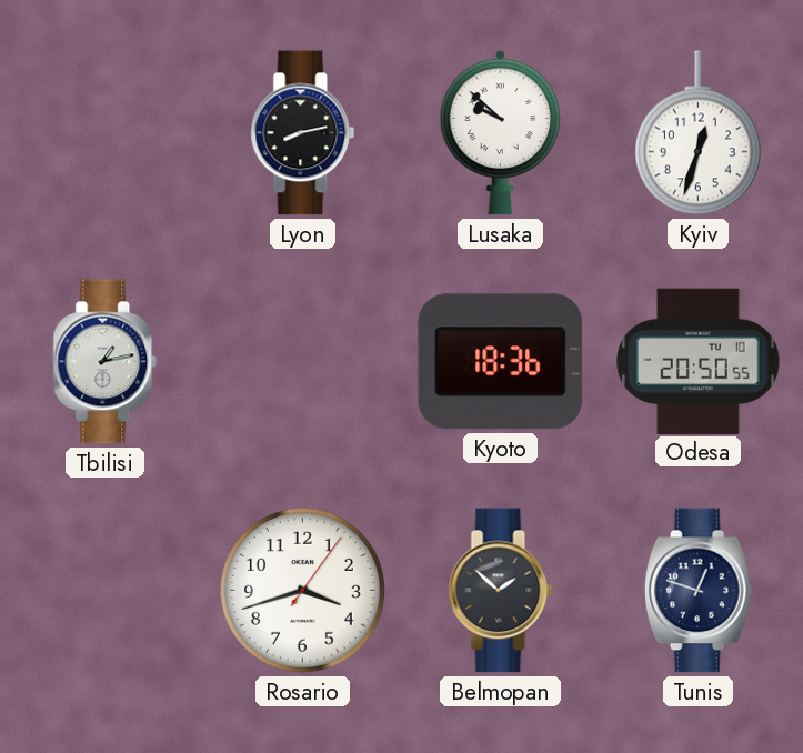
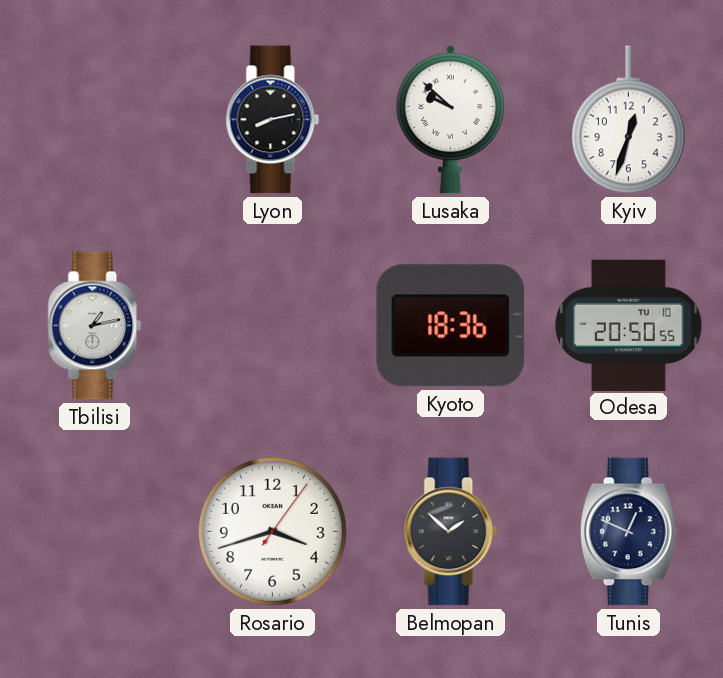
Tunis: 12:48 -> 12:49
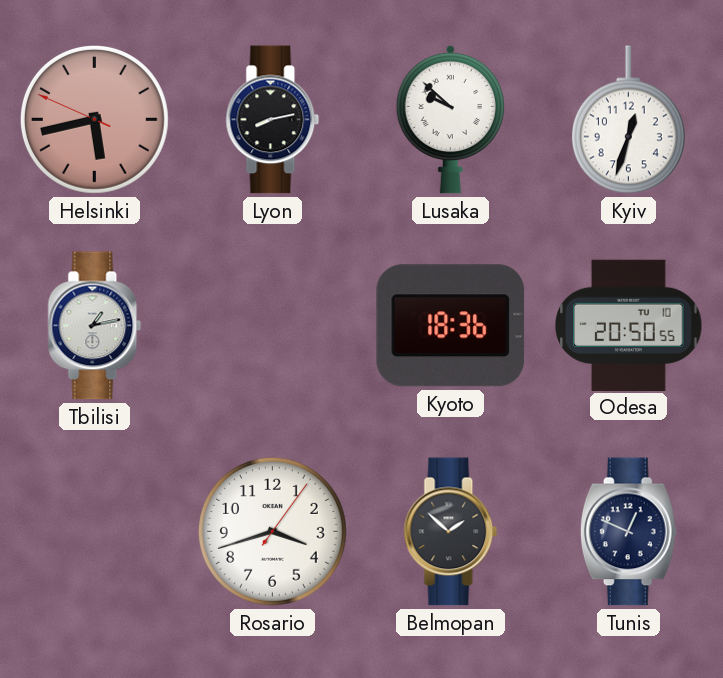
Helsinki: none -> 5:42
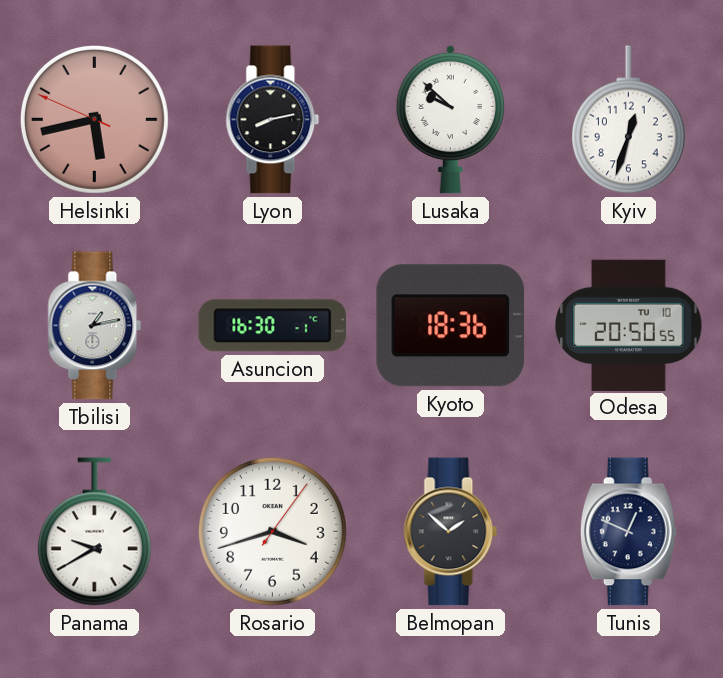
Asuncion: none -> 16:30
Panama: none -> 9:40
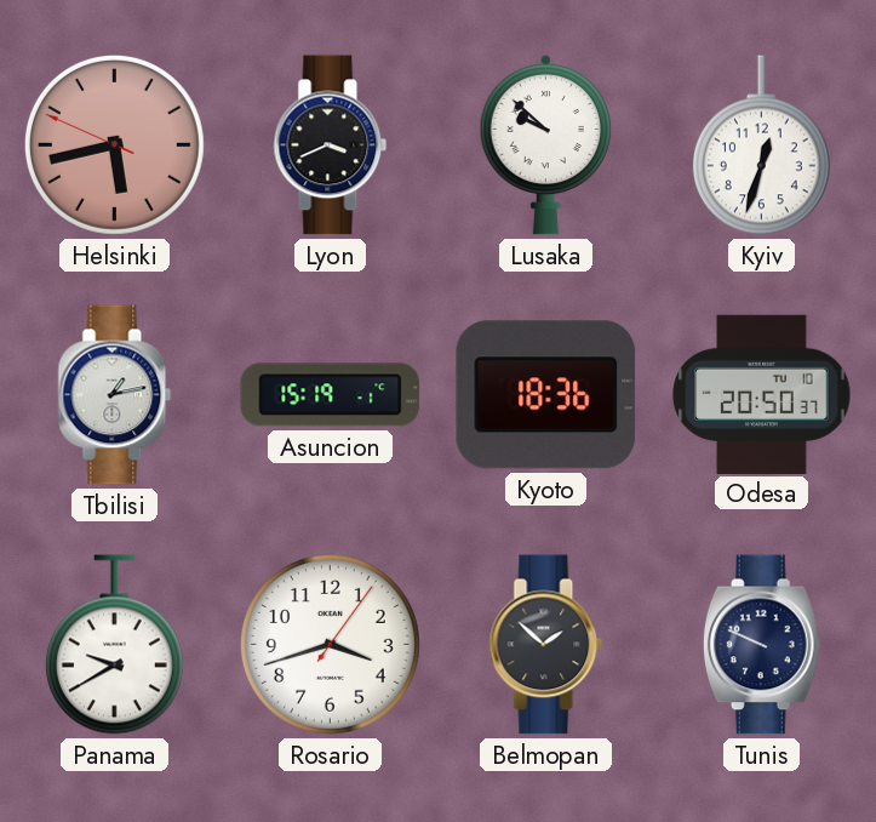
Lyon: 8:13 -> 3:41
Asuncion: 16:30 -> 15:19
Odesa: 20:50:55 -> 20:50:37
Tunis: 12:49 -> 9:49
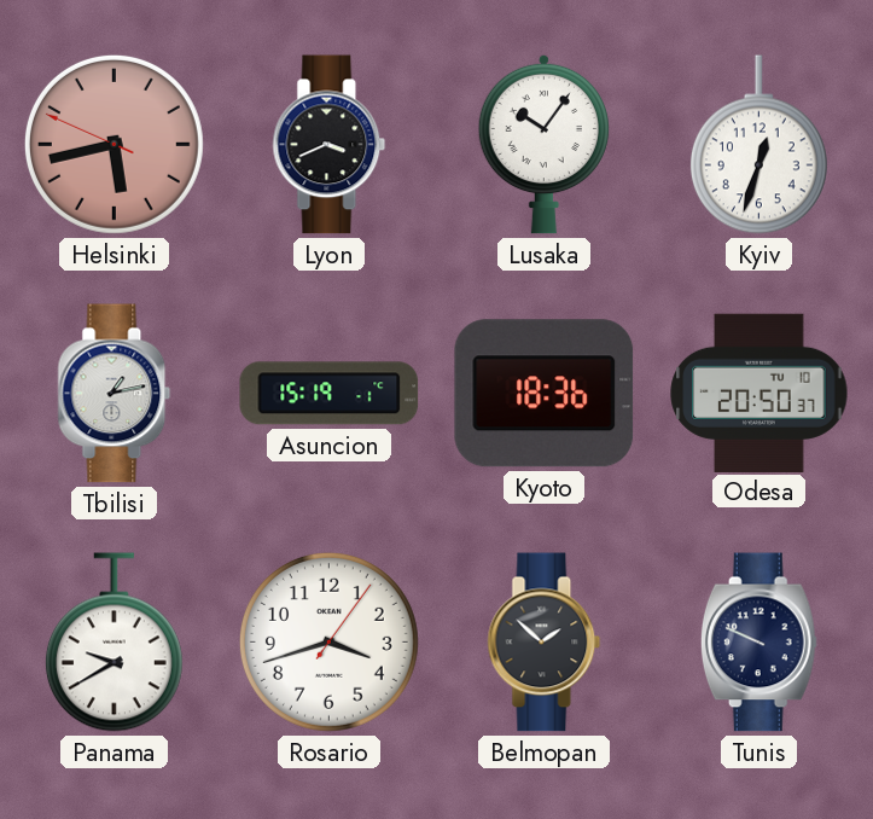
Lusaka: 9:52 -> 10:06
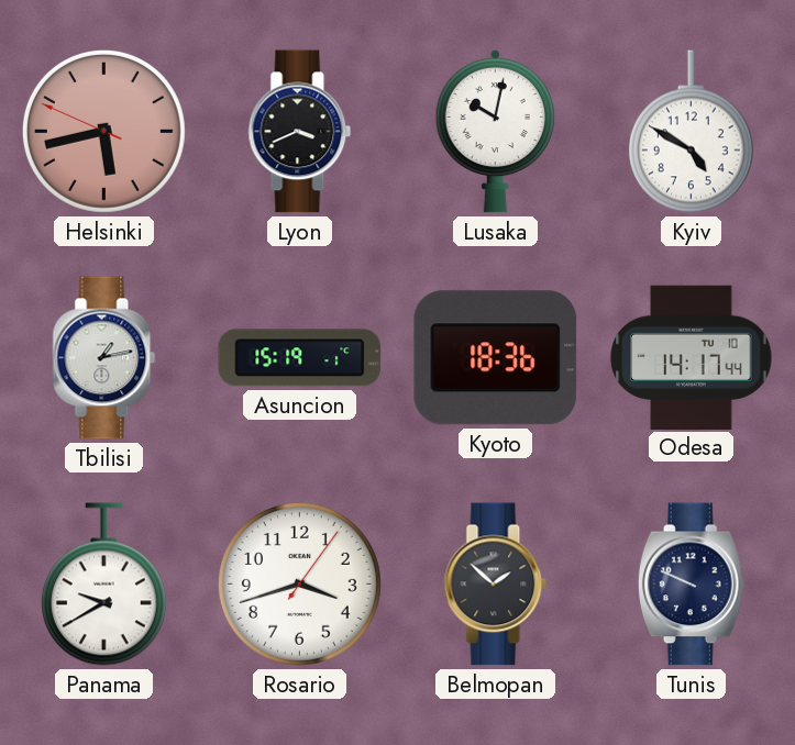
Lusaka: 10:06 -> 10:02
Kyiv: 12:33 -> 4:50
Odesa: 20:50 -> 14:17
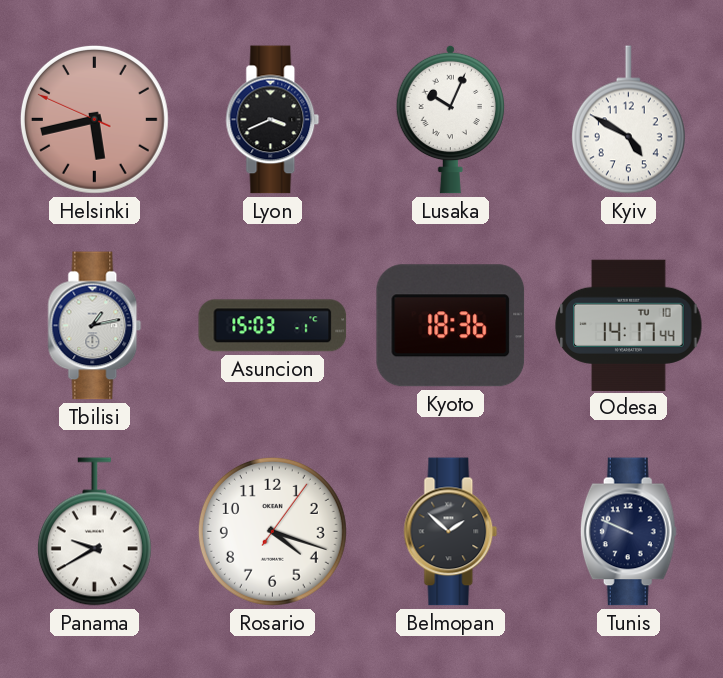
Lusaka: 10:02 -> 10:04
Asuncion: 15:19 -> 15:03
Rosario: 3:42 -> 4:18
